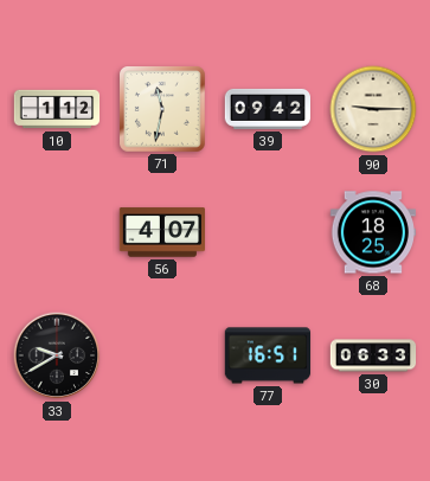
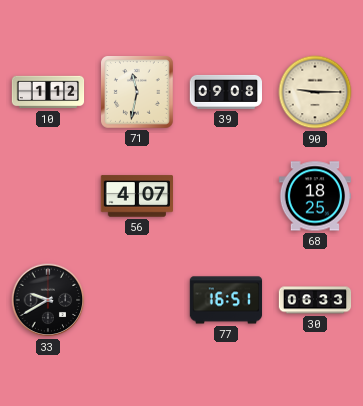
39: 09:42 -> 09:08
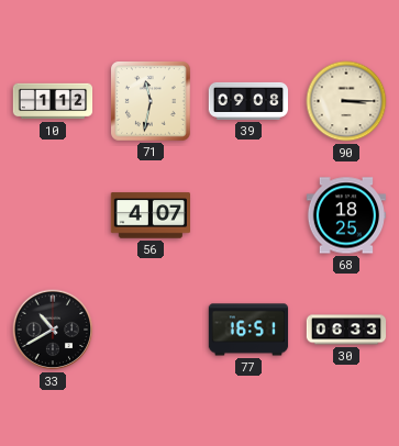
90: 9:15 -> 3:15
33: 9:40 -> 10:40
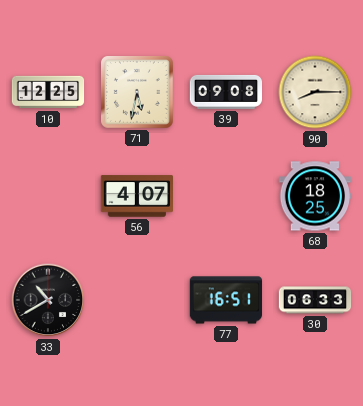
10: 1:12 -> 12:25
71: 11:32 -> 5:32
90: 3:15 -> 8:15
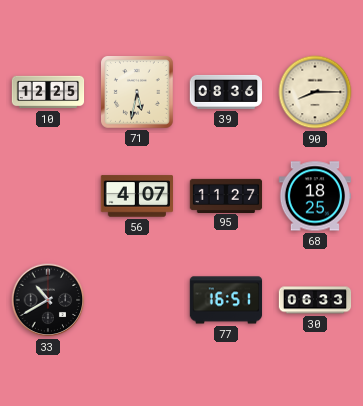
39: 09:08 -> 08:36
95: none -> 11:27
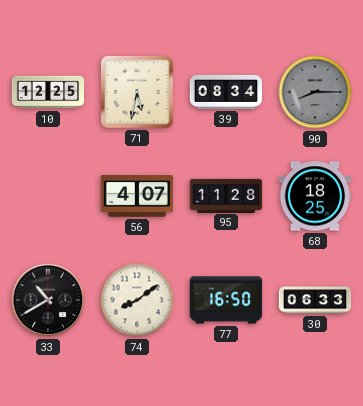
39: 08:36 -> 08:34
90 dial: cream -> grey
95: 11:27 -> 11:28
74: none -> 8:09
77: 16:51 -> 16:50
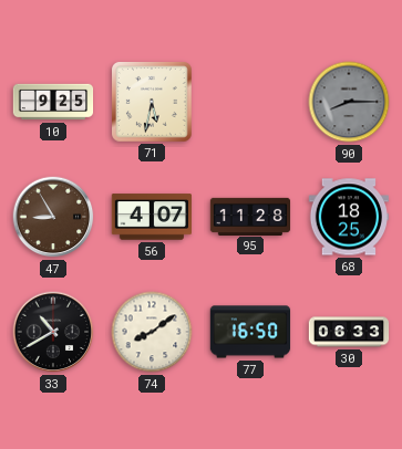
10: 12:25 -> 9:25
39: 08:34 -> none
47: none -> 8:55
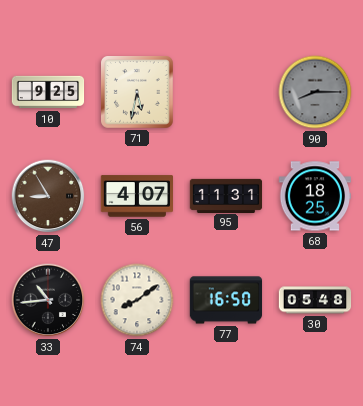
95: 11:28 -> 11:31
33: 10:40 -> 10:44
30: 06:33 -> 05:48
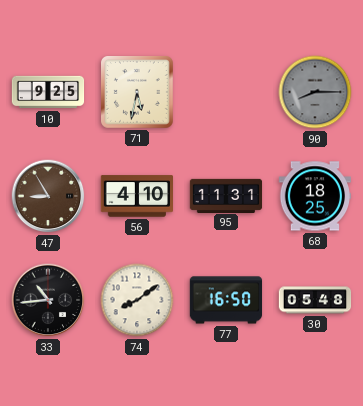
56: 4:07 -> 4:10
